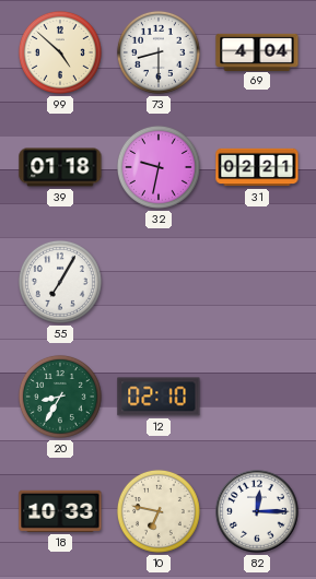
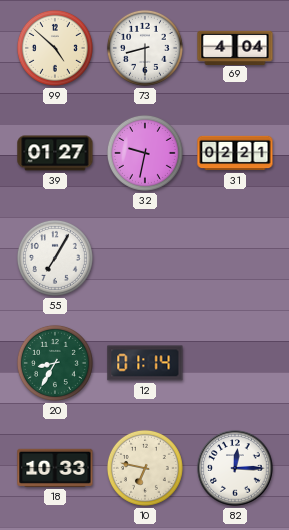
39: 01:18 -> 01:27
12: 02:10 -> 01:14
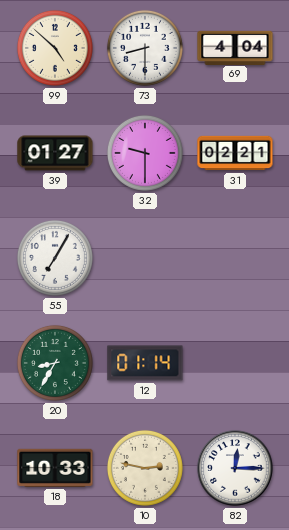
32: 9:32 -> 9:30
10: 6:47 -> 2:47
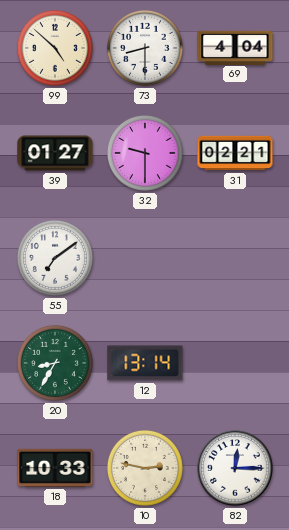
55: 7:05 -> 7:09
12: 01:14 -> 13:14
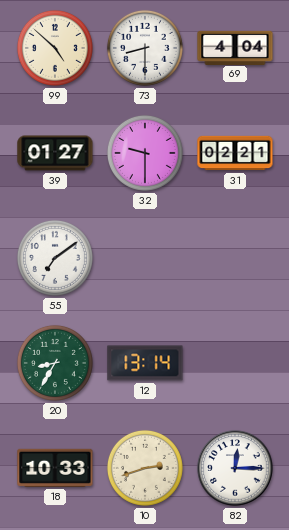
10: 2:47 -> 2:42
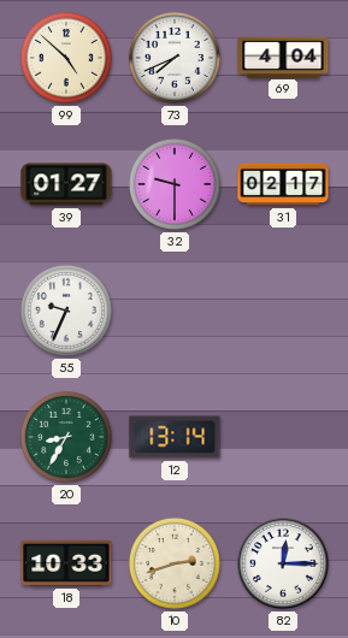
73: 8:30 -> 7:41
31: 02:21 -> 02:17
55: 7:09 -> 9:34
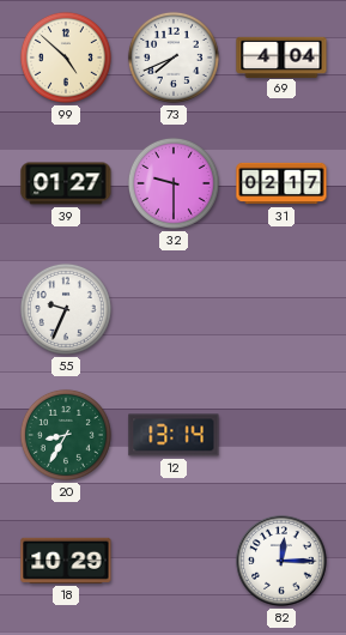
18: 10:33 -> 10:29
10: 2:42 -> none
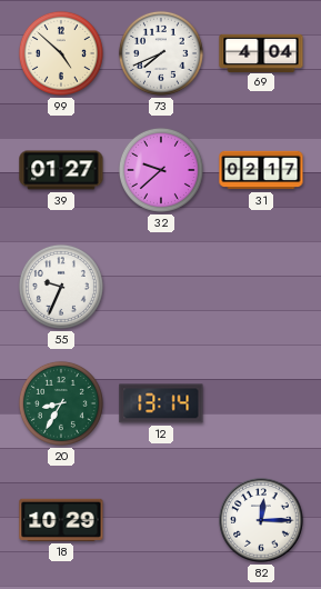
32: 9:30 -> 9:38
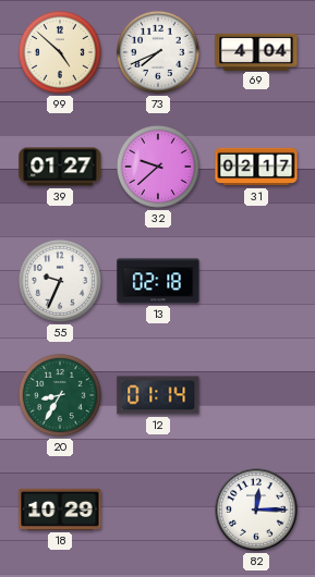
13: none -> 02:18
12: 13:14 -> 01:14
